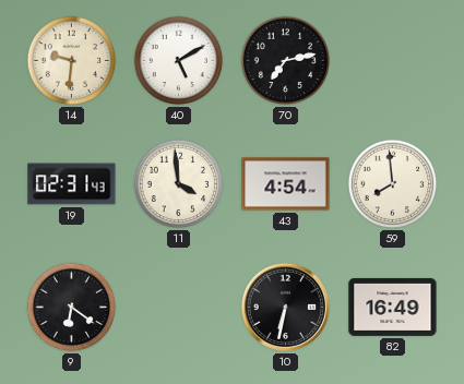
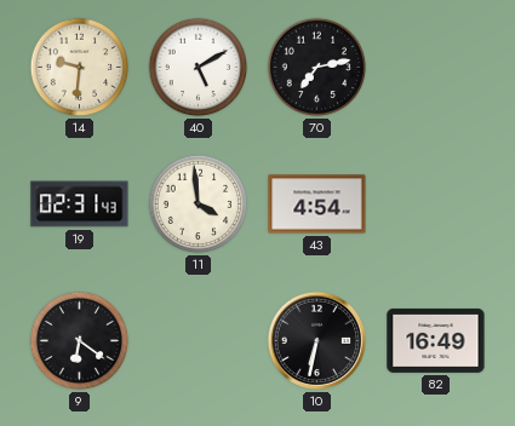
59: 7:59 -> none
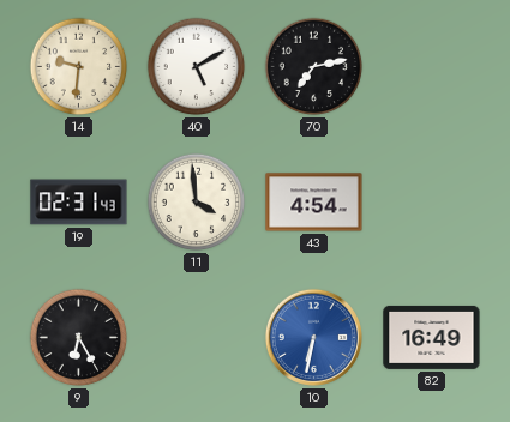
9: 6:21 -> 6:25
10 dial: black -> blue
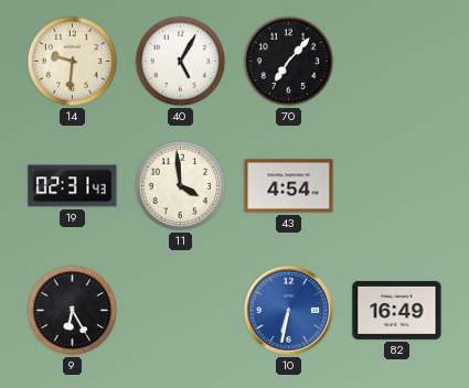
40: 5:10 -> 5:05
70: 7:13 -> 7:07
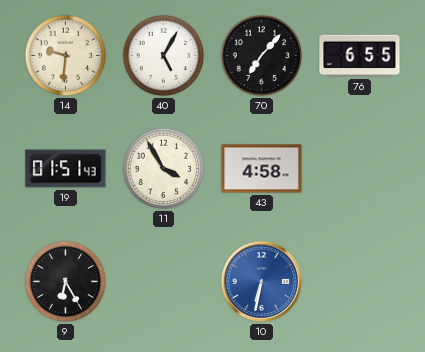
76: none -> 6:55
19: 02:31 -> 01:51
11: 3:59 -> 3:55
43: 4:54 -> 4:58
82: 16:49 -> none
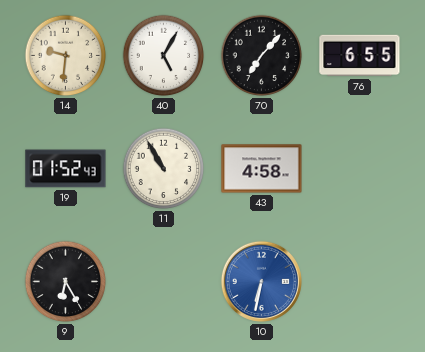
19: 01:51 -> 01:52
11: 3:55 -> 10:55
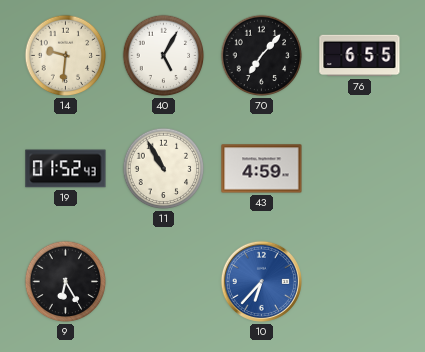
43: 4:58 -> 4:59
10: 6:32 -> 6:37
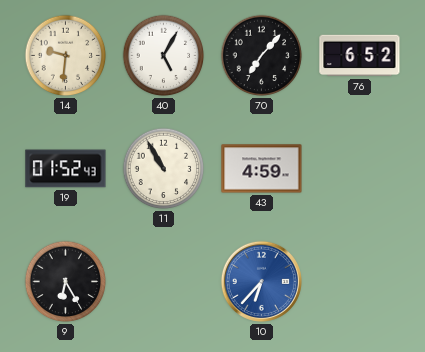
76: 6:55 -> 6:52
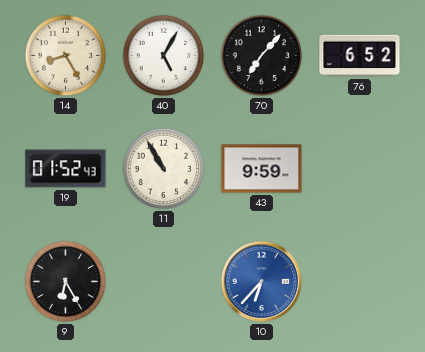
14: 9:31 -> 8:25
43: 4:59 -> 9:59
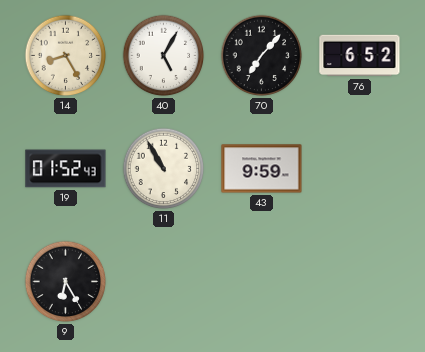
10: 6:37 -> none
